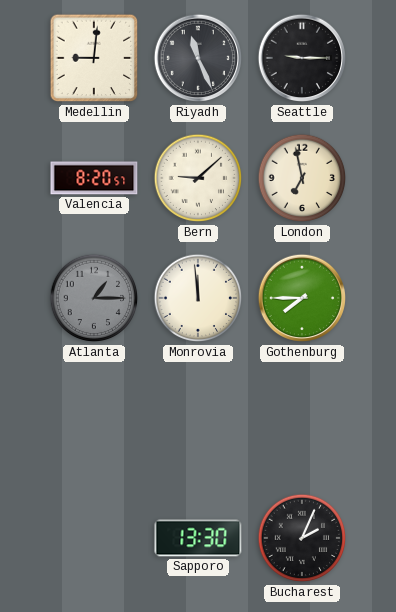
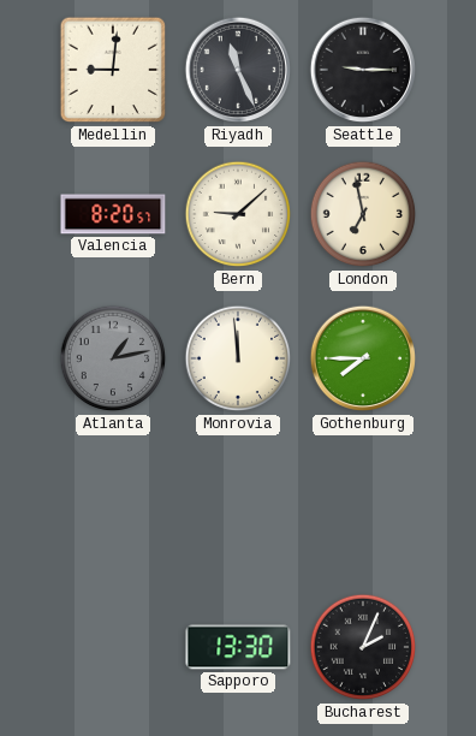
Atlanta: 1:15 -> 1:13
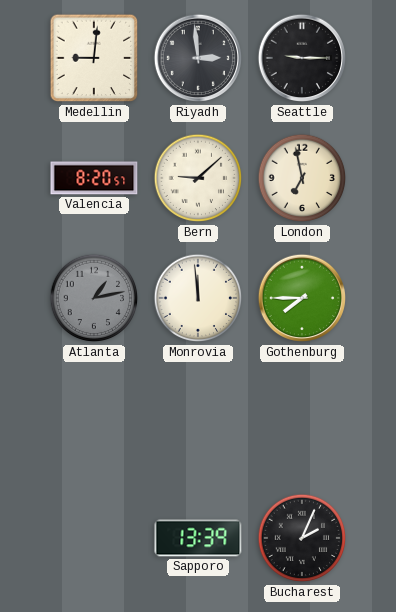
Riyadh: 11:26 -> 2:59
Sapporo: 13:30 -> 13:39
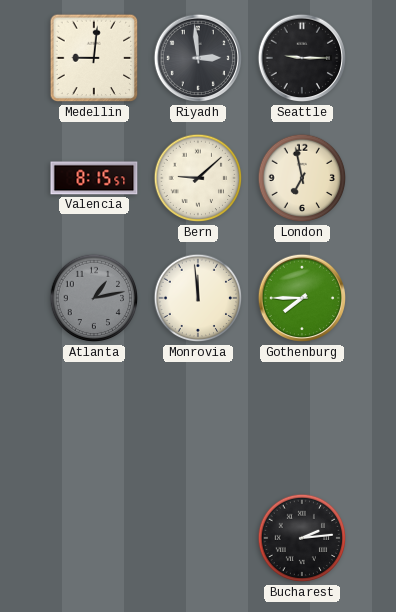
Valencia: 8:20 -> 8:15
Sapporo: 13:39 -> none
Bucharest: 2:04 -> 2:14
